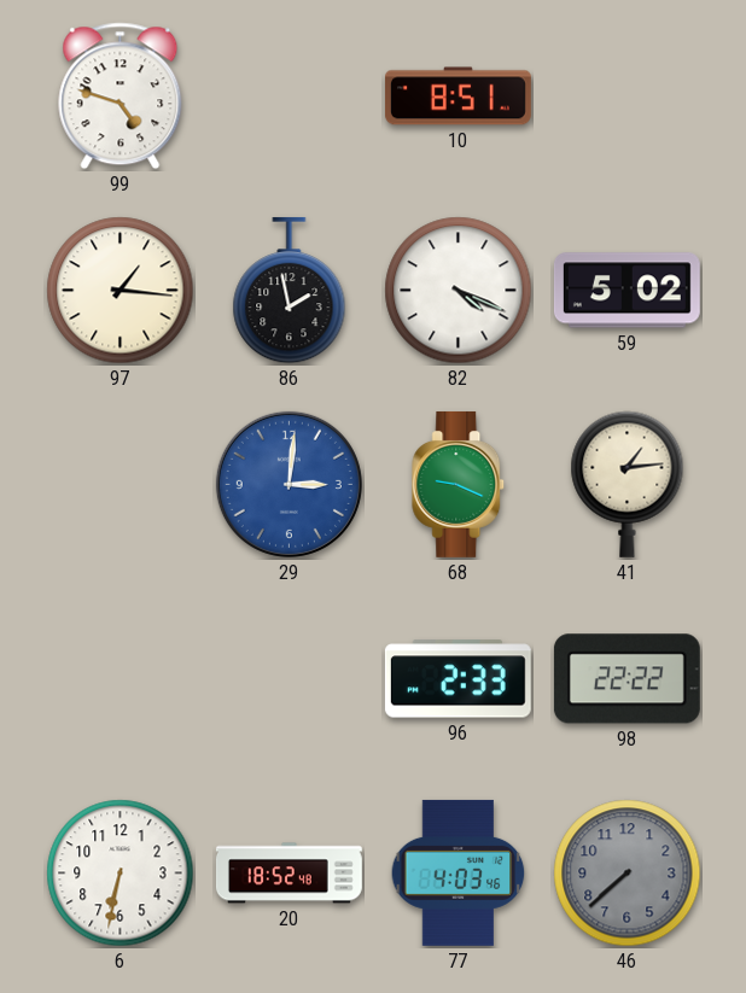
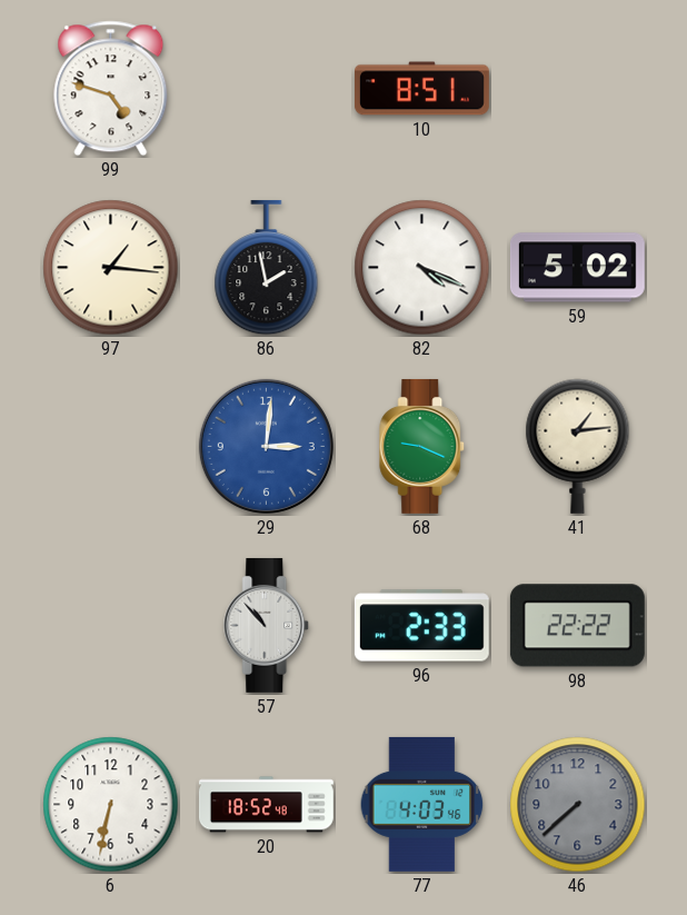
57: none -> 10:53
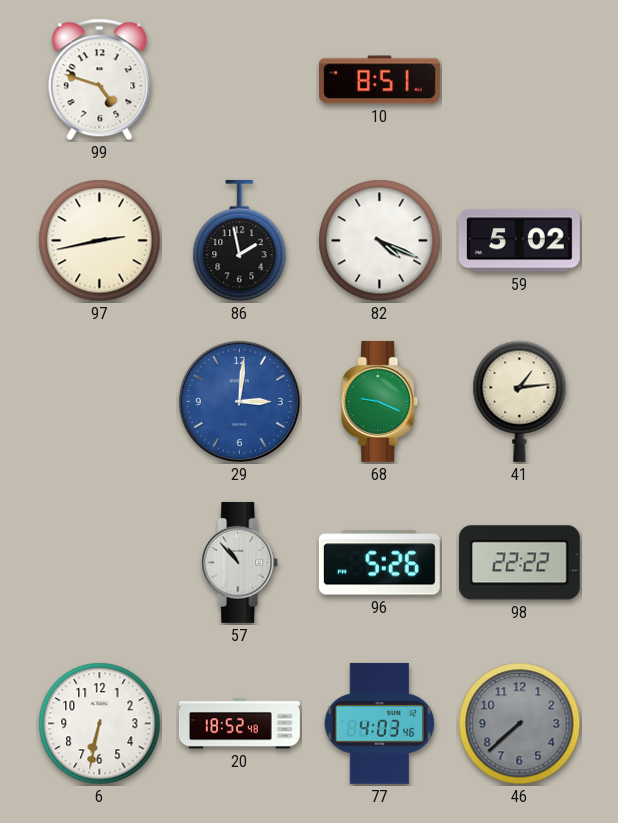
97: 1:16 -> 2:43
96: 2:33 -> 5:26
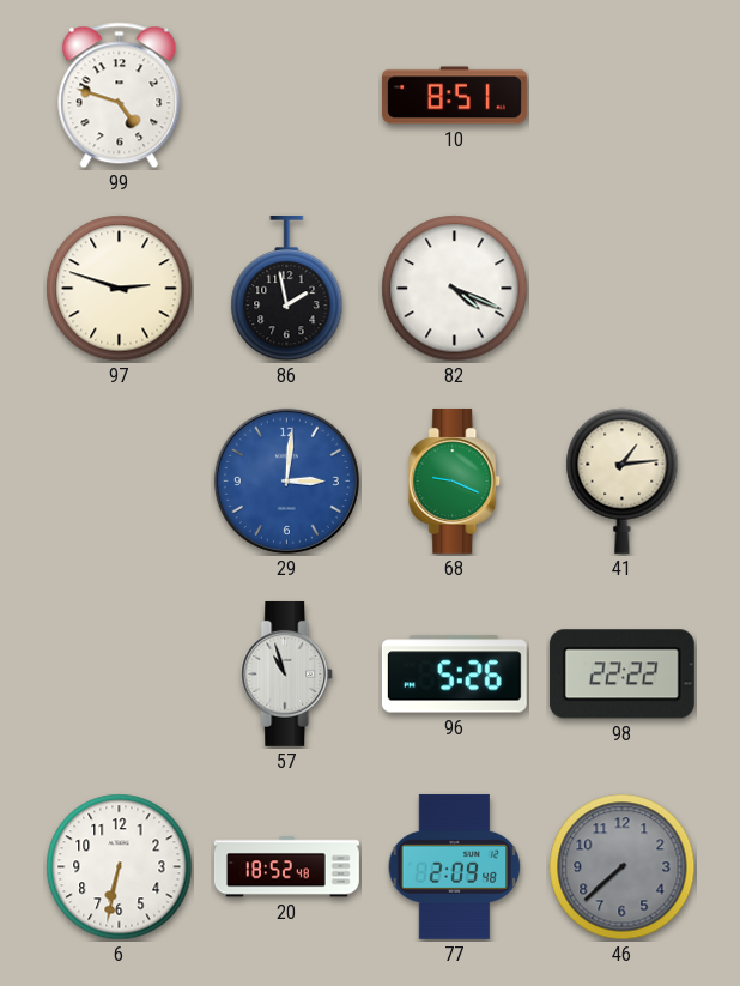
97: 2:43 -> 2:48
59: 5:02 -> none
57: 10:53 -> 10:57
77: 4:03 -> 2:09
